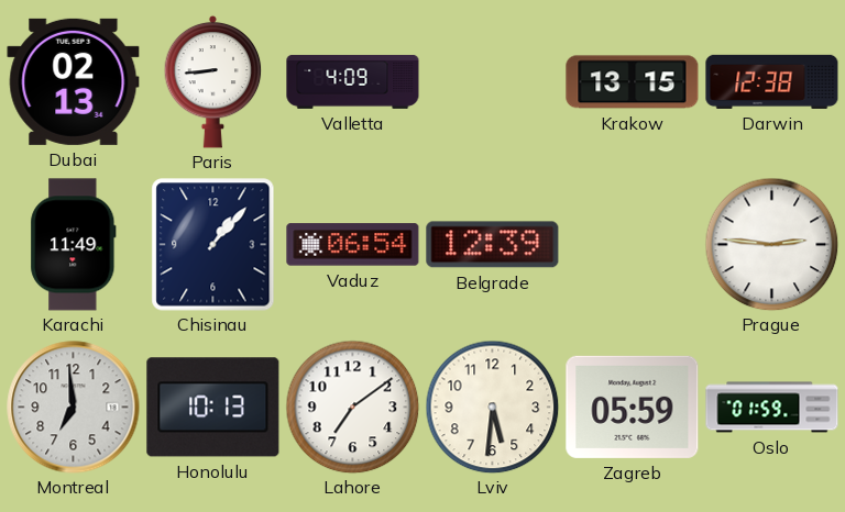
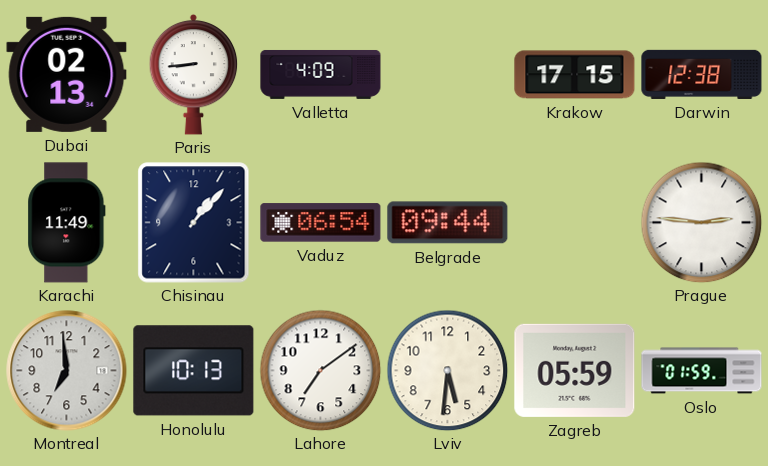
Krakow: 13:15 -> 17:15
Belgrade: 12:39 -> 09:44
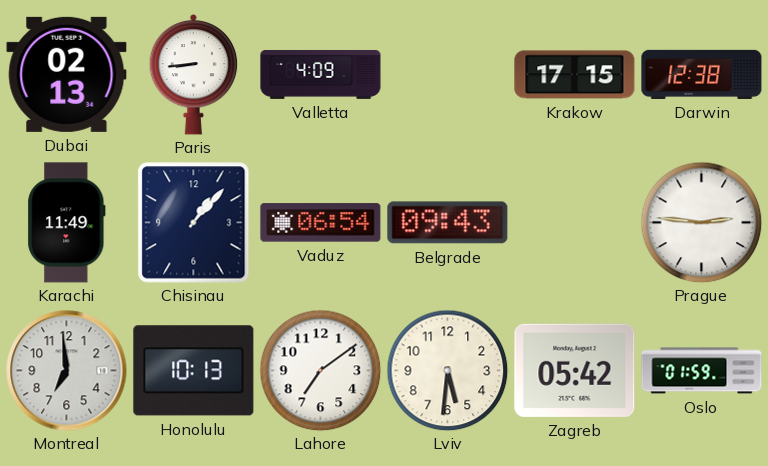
Belgrade: 09:44 -> 09:43
Zagreb: 05:59 -> 05:42
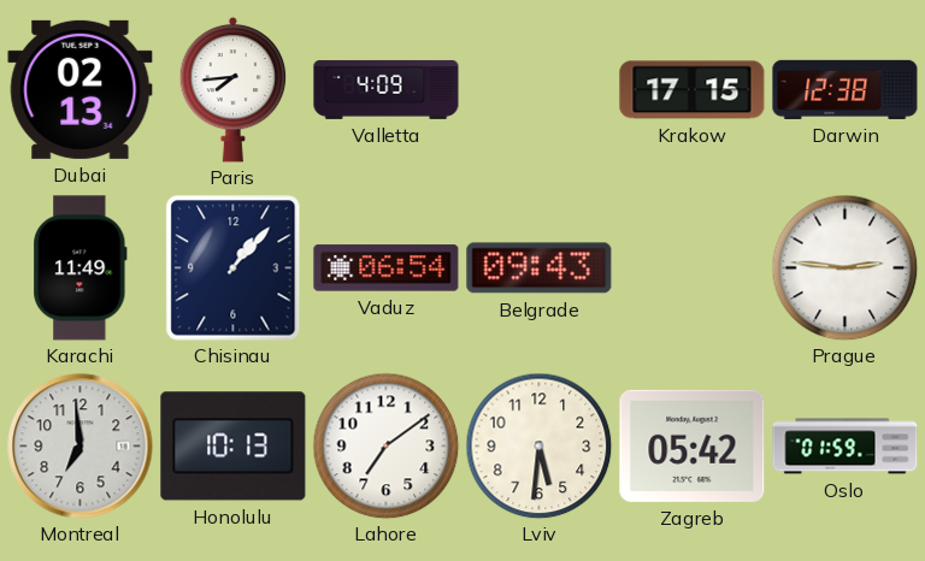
Paris: 8:44 -> 7:44
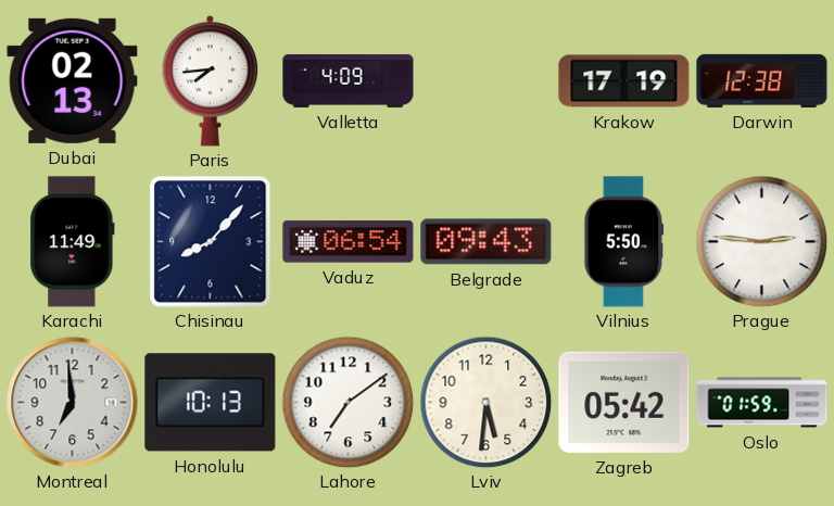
Krakow: 17:15 -> 17:19
Chisinau: 1:07 -> 8:07
Vilnius: none -> 5:50
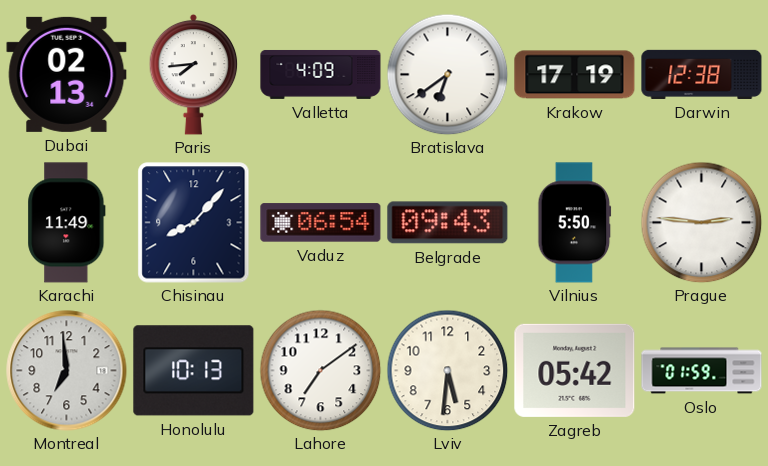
Bratislava: none -> 6:39
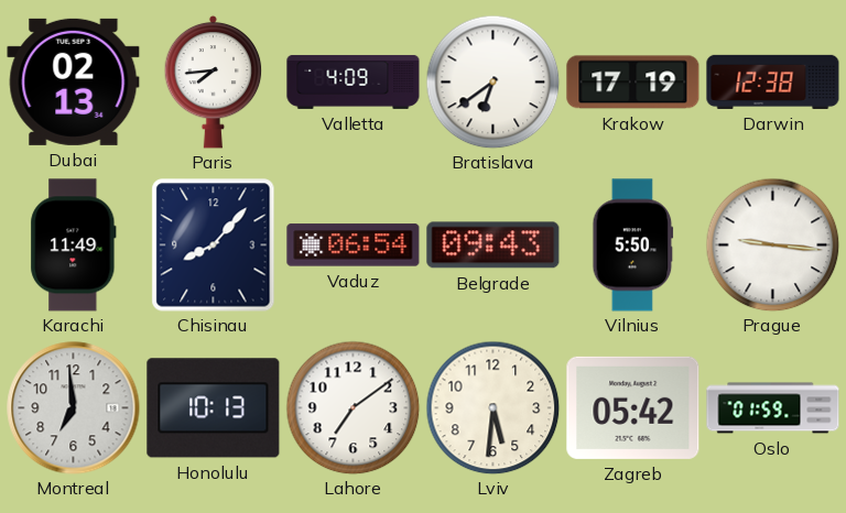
Prague: 2:46 -> 9:16
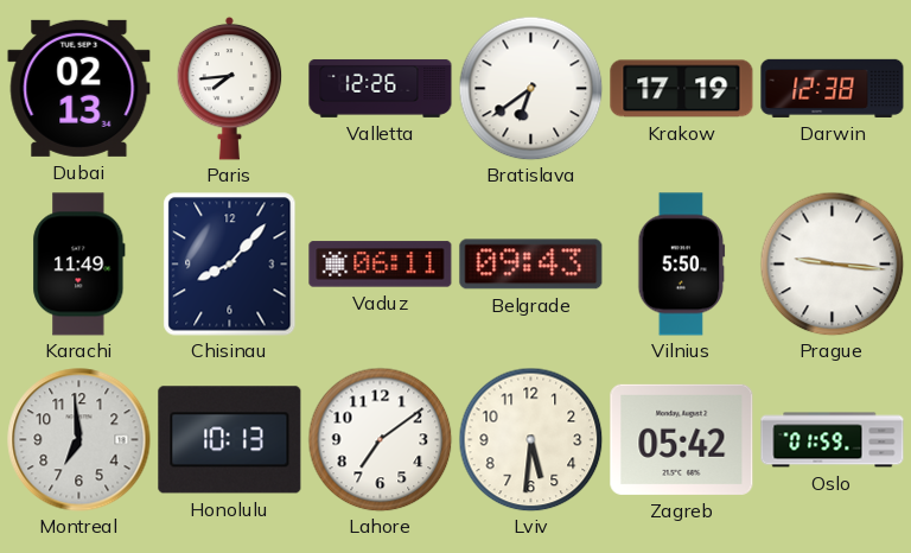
Valletta: 4:09 -> 12:26
Vaduz: 06:54 -> 06:11
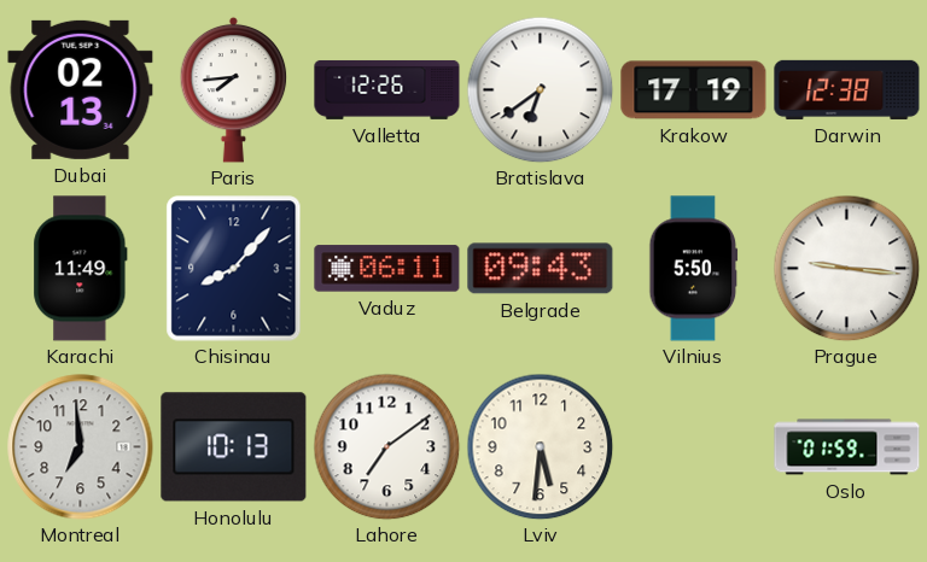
Zagreb: 05:42 -> none
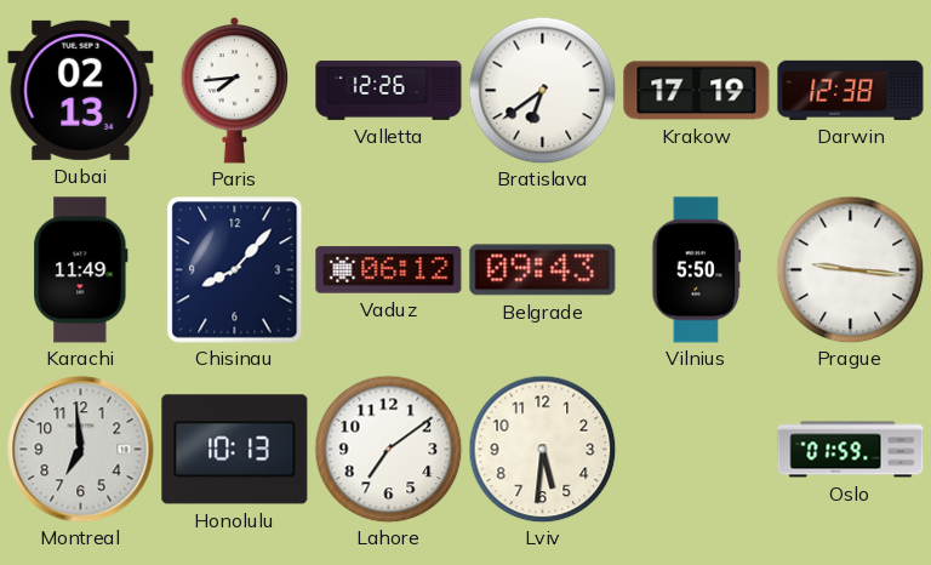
Vaduz: 06:11 -> 06:12
